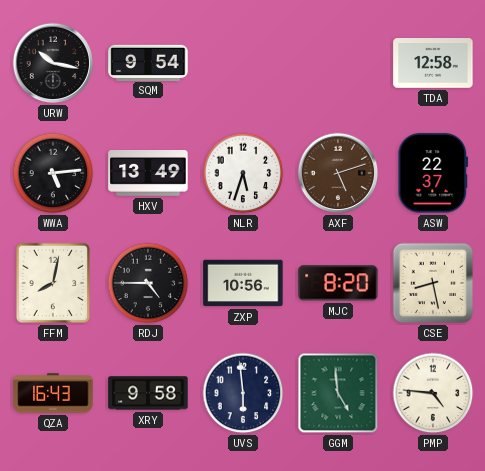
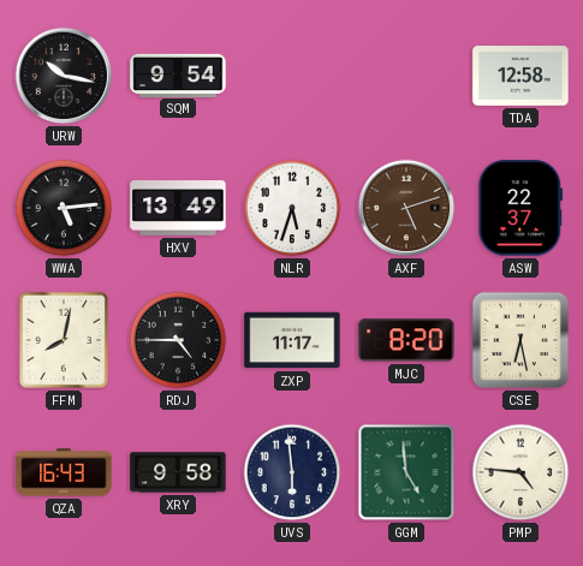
ZXP: 10:56 -> 11:17
CSE: 8:28 -> 6:28
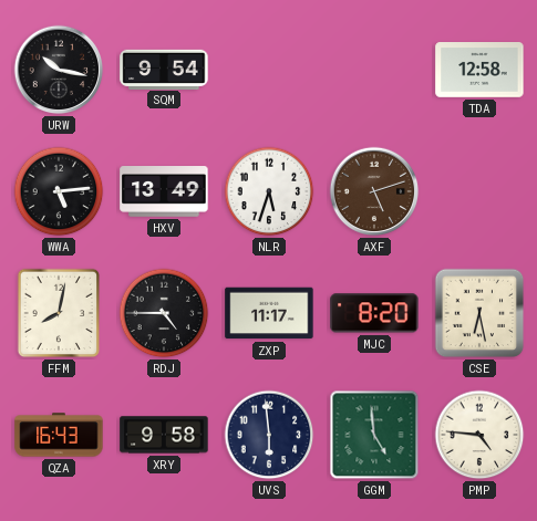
ASW: 22:37 -> none
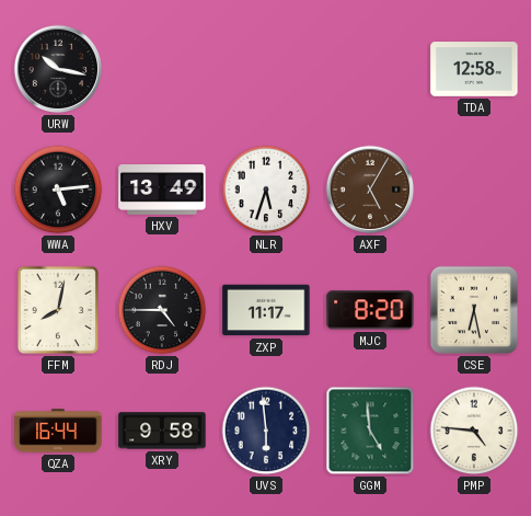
SQM: 9:54 -> none
AXF: 5:12 -> 5:05
QZA: 16:43 -> 16:44
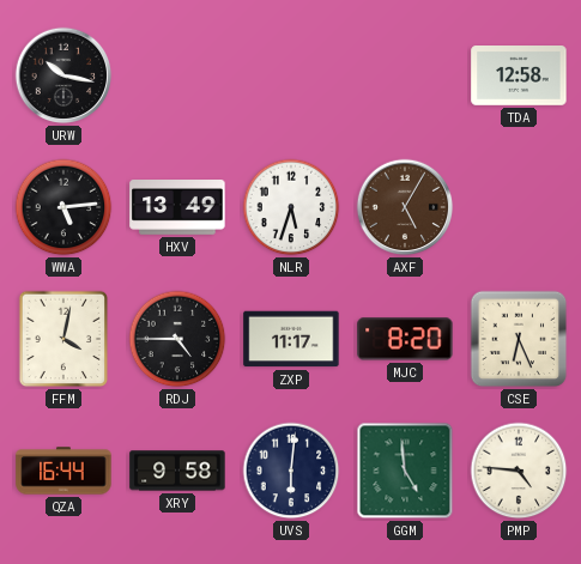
FFM: 8:02 -> 4:02
CSE: 6:28 -> 6:26
UVS: 5:59 -> 6:01
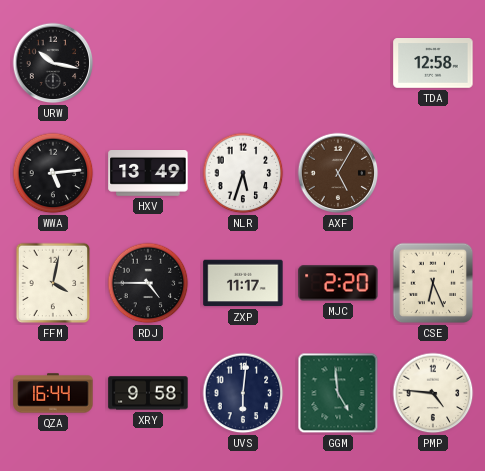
MJC: 8:20 -> 2:20
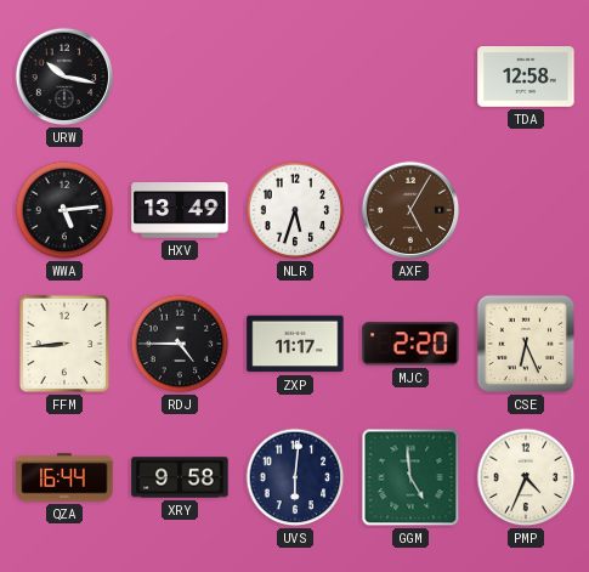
FFM: 4:02 -> 8:44
PMP: 4:46 -> 4:34
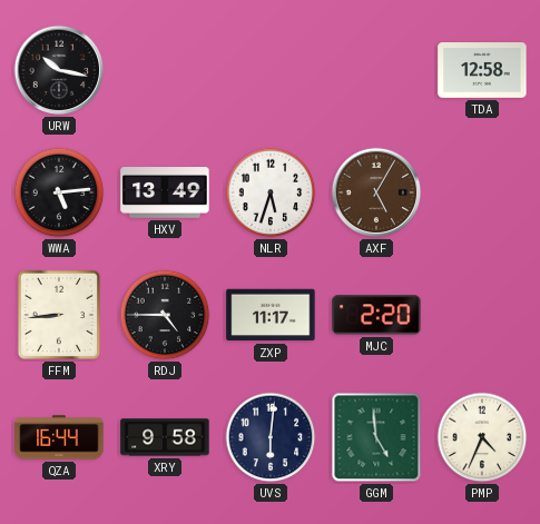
CSE: 6:26 -> none
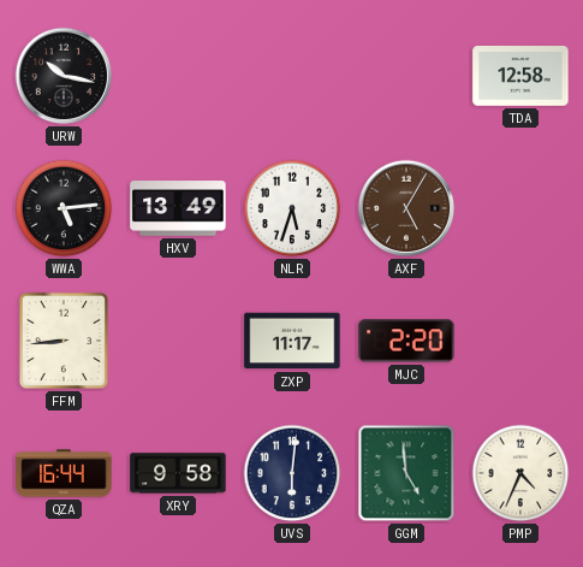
RDJ: 4:45 -> none
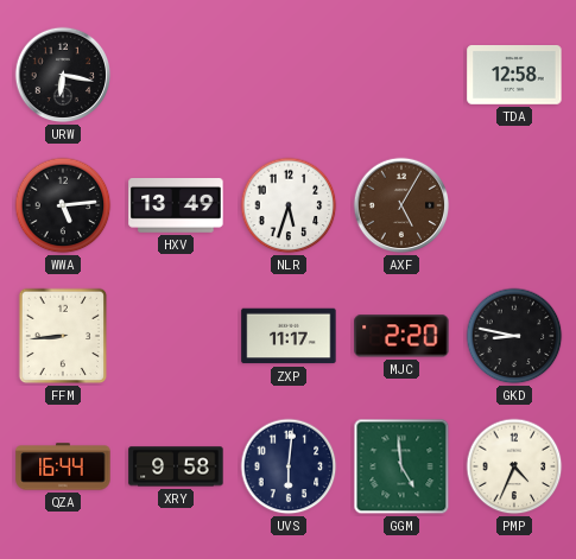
URW: 10:17 -> 6:17
GKD: none -> 8:47
